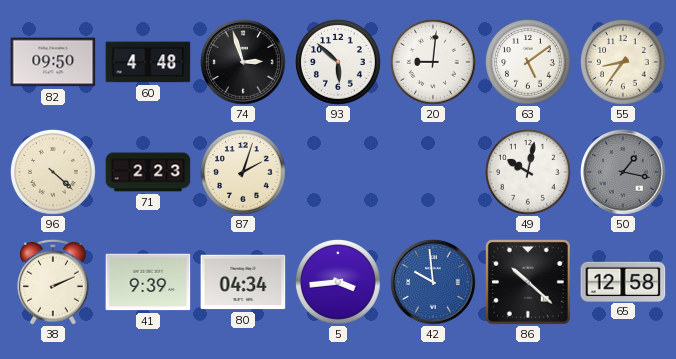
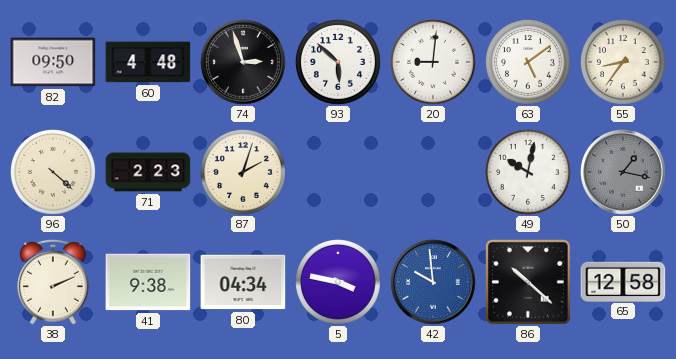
41: 9:39 -> 9:38
5: 3:44 -> 3:47
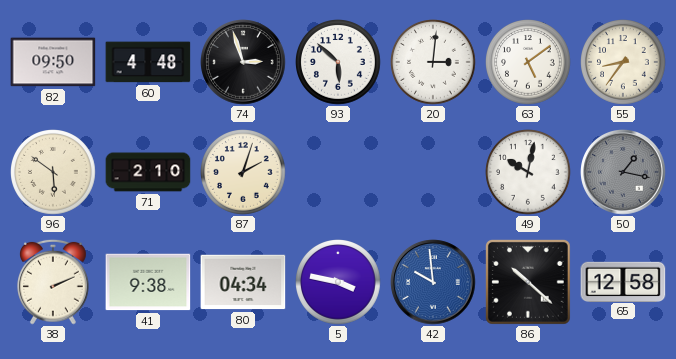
20: 9:01 -> 3:01
96: 4:22 -> 5:51
71: 2:23 -> 2:10
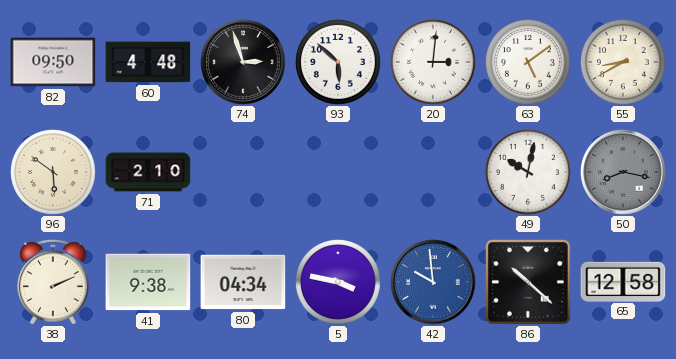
55: 8:36 -> 8:40
87: 2:03 -> none
50: 1:17 -> 8:17
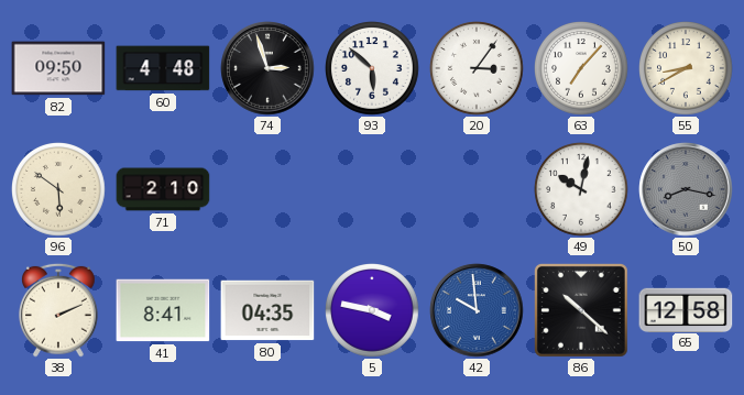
20: 3:01 -> 3:06
63: 5:09 -> 7:07
41: 9:38 -> 8:41
80: 04:34 -> 04:35
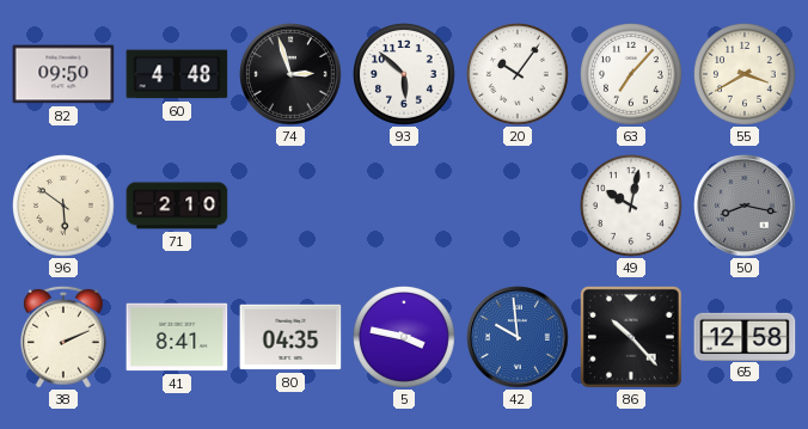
20: 3:06 -> 10:06
55: 8:40 -> 3:40
86: 10:22 -> 10:23
